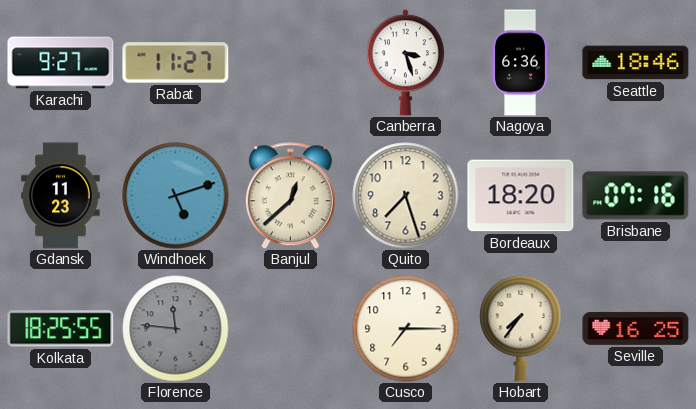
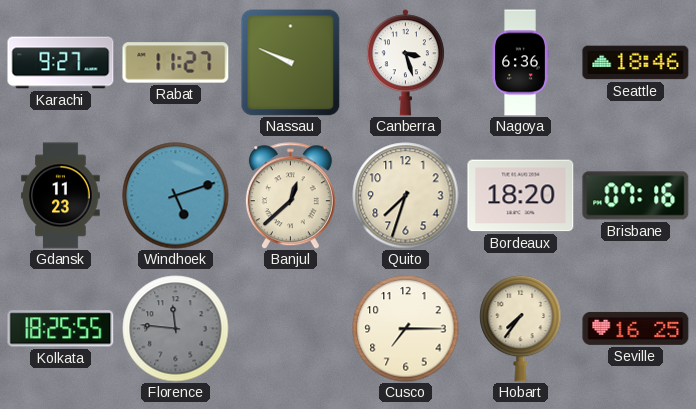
Nassau: none -> 9:49
Quito: 7:27 -> 7:33
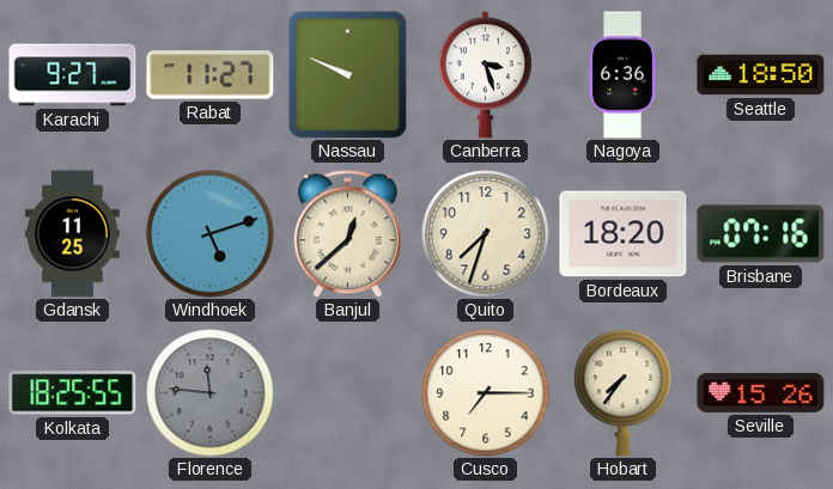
Seattle: 18:46 -> 18:50
Gdansk: 11:23 -> 11:25
Seville: 16:25 -> 15:26
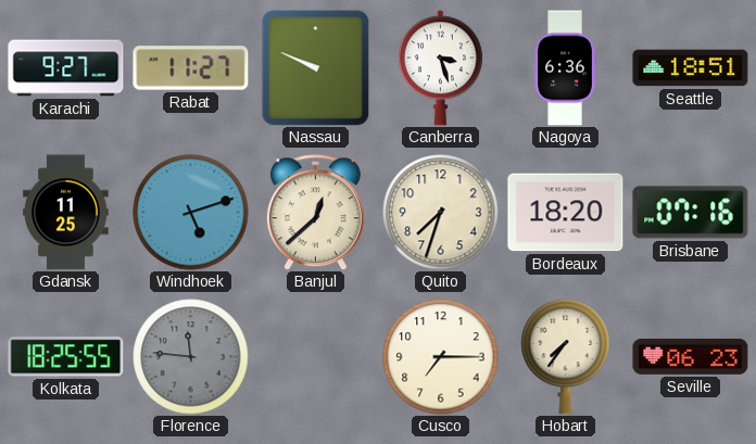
Seattle: 18:50 -> 18:51
Seville: 15:26 -> 06:23
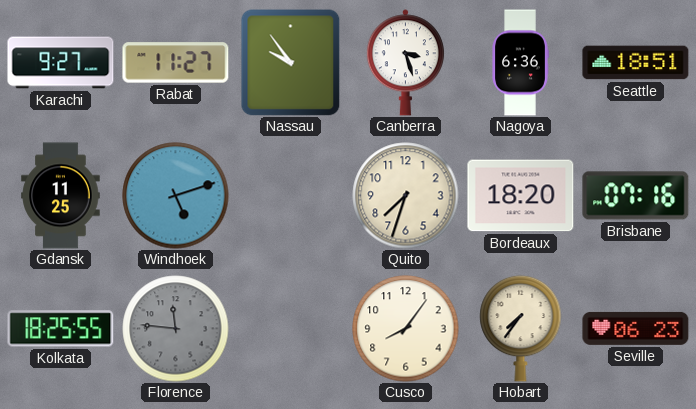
Nassau: 9:49 -> 9:54
Banjul: 12:38 -> none
Cusco: 7:15 -> 8:06
